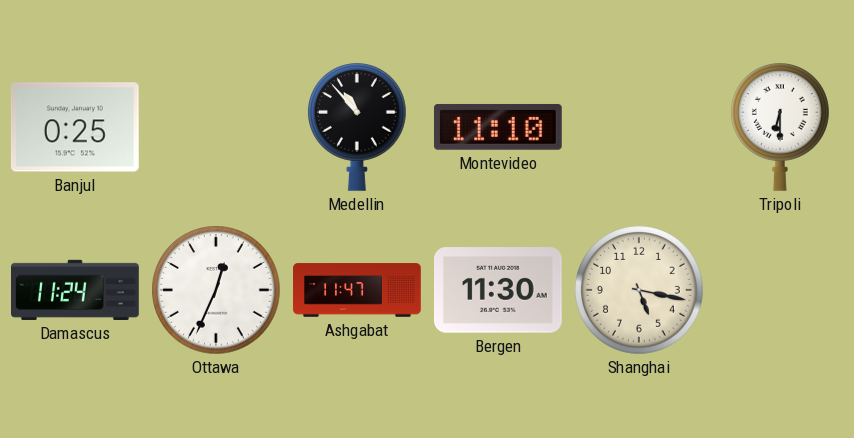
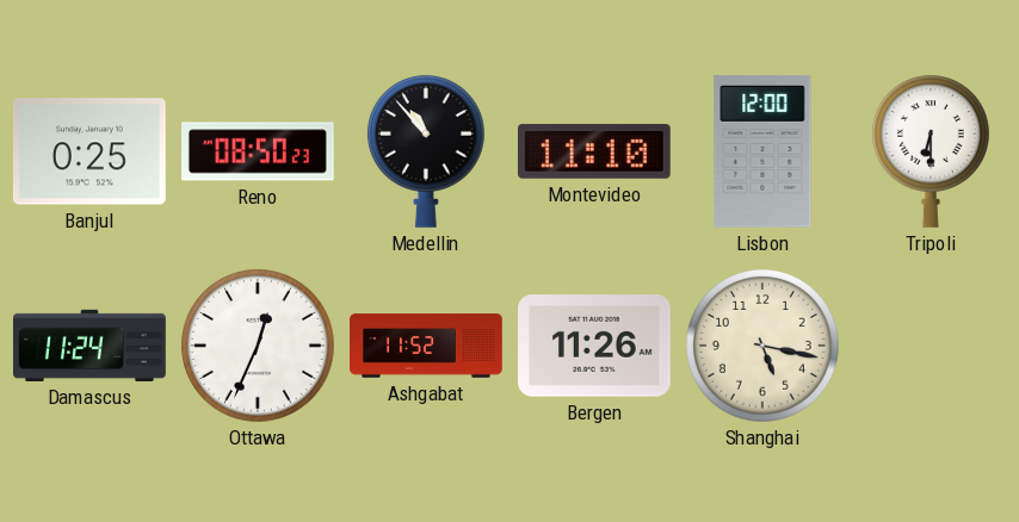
Reno: none -> 08:50
Lisbon: none -> 12:00
Ashgabat: 11:47 -> 11:52
Bergen: 11:30 -> 11:26
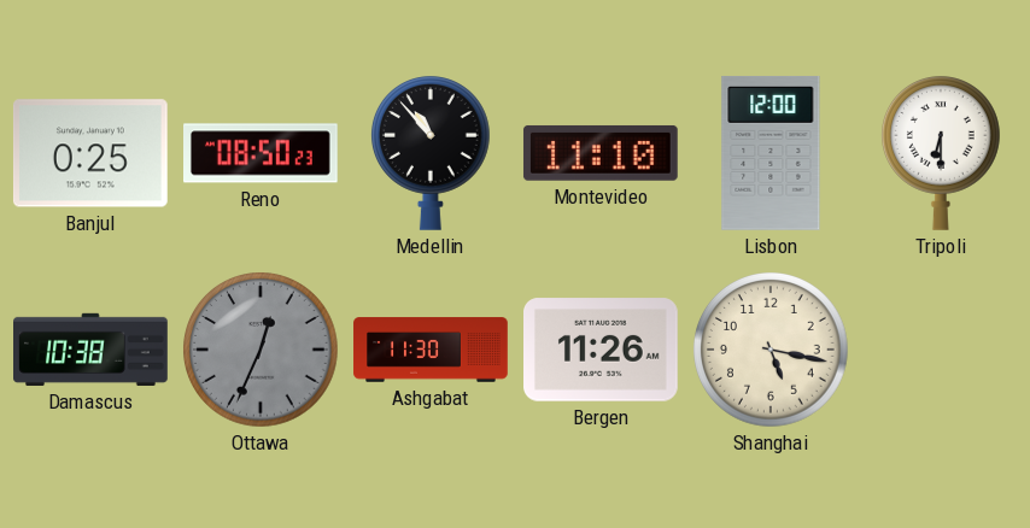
Damascus: 11:24 -> 10:38
Ottawa dial: white -> grey
Ashgabat: 11:52 -> 11:30
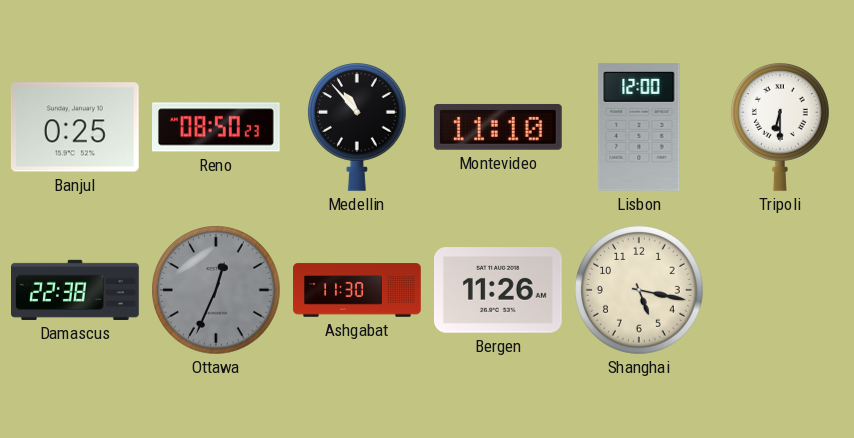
Damascus: 10:38 -> 22:38
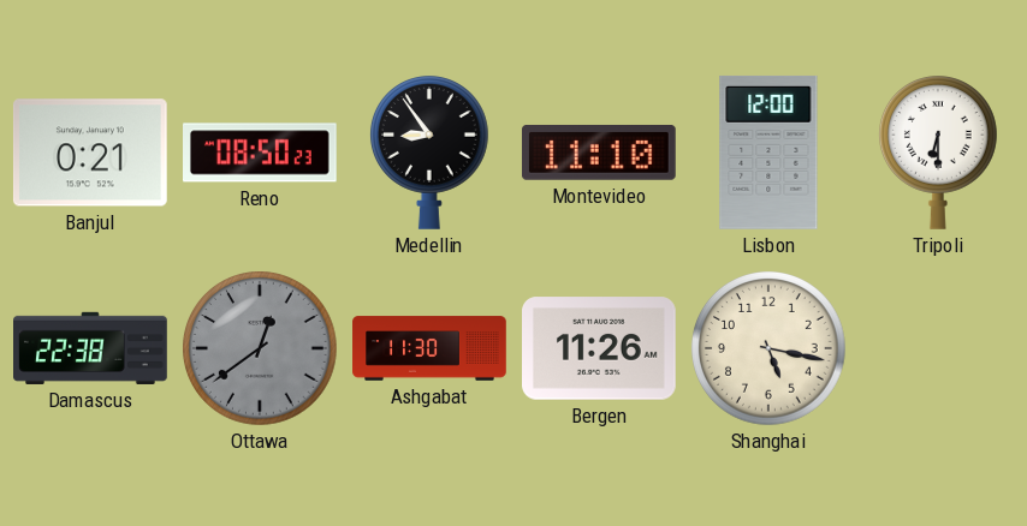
Banjul: 0:25 -> 0:21
Medellin: 10:53 -> 8:54
Ottawa: 12:34 -> 12:39
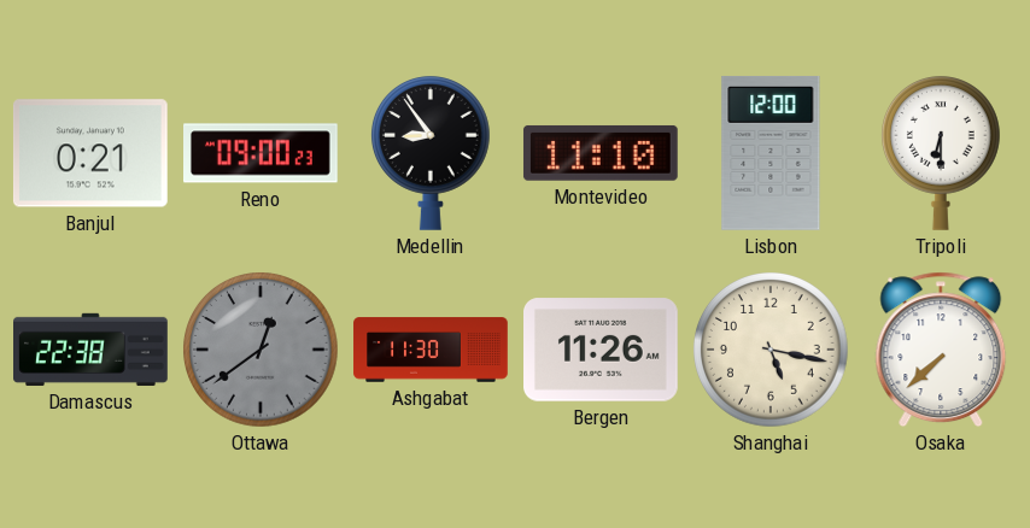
Reno: 08:50 -> 09:00
Osaka: none -> 7:38
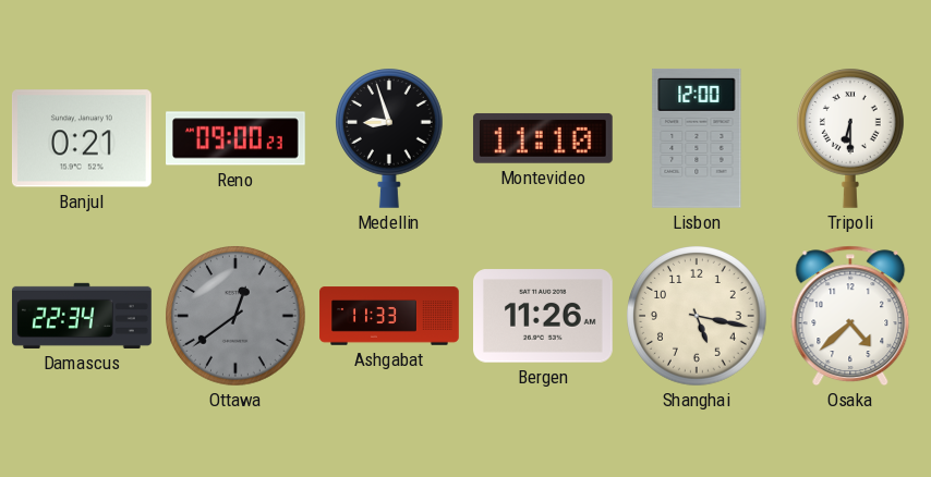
Medellin: 8:54 -> 8:57
Damascus: 22:38 -> 22:34
Ashgabat: 11:30 -> 11:33
Osaka: 7:38 -> 4:38
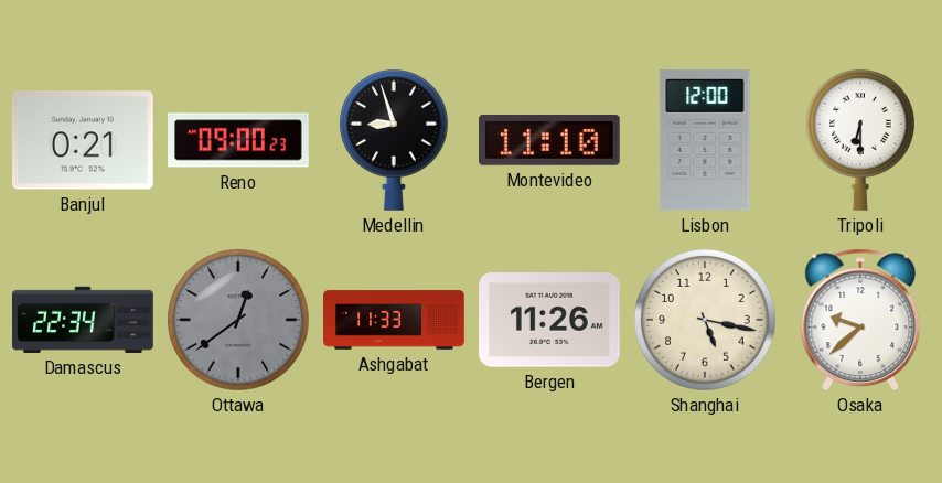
Osaka: 4:38 -> 9:38
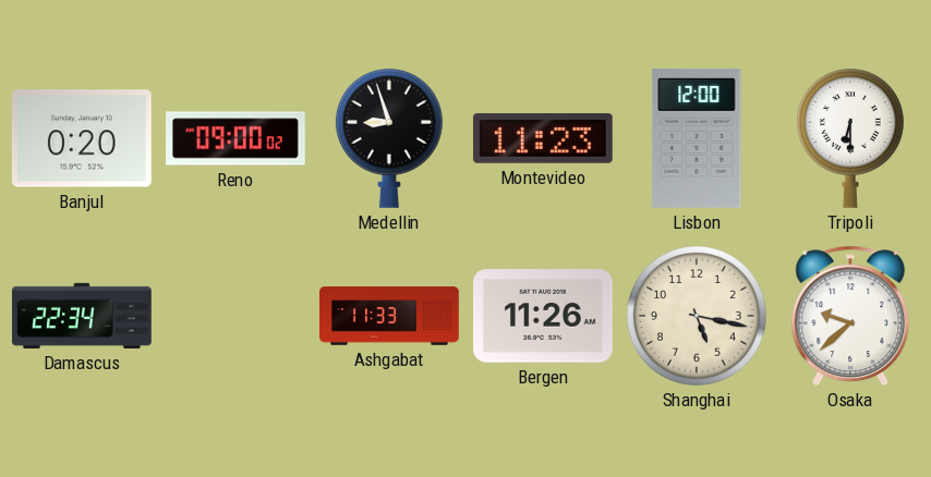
Banjul: 0:21 -> 0:20
Reno: 09:00:23 -> 09:00:02
Montevideo: 11:10 -> 11:23
Ottawa: 12:39 -> none
